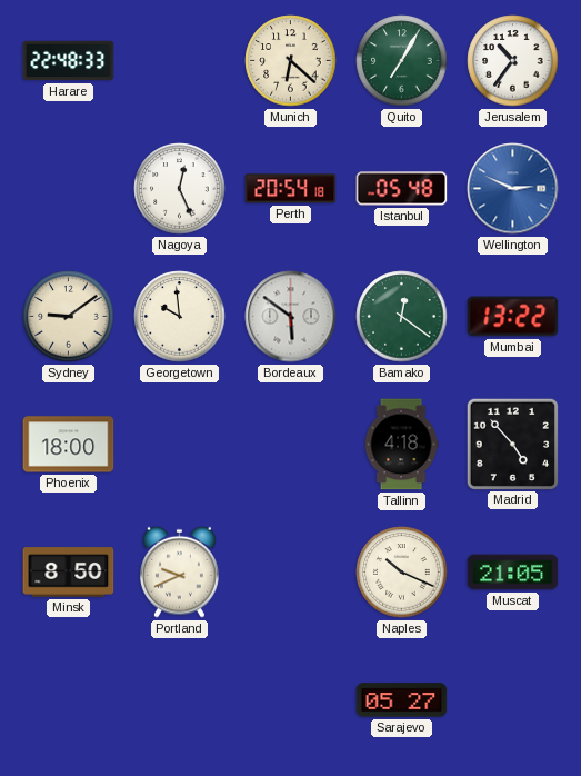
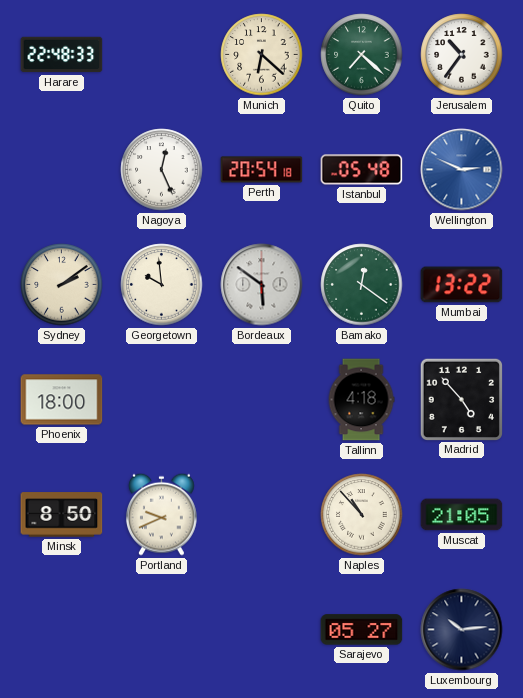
Quito: 7:05 -> 7:22
Sydney: 9:09 -> 2:09
Naples: 10:19 -> 10:53
Luxembourg: none -> 10:14
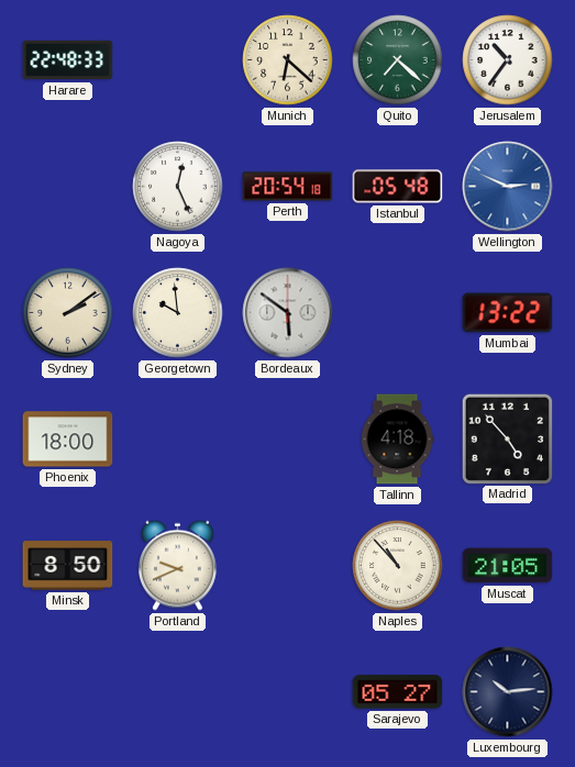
Bamako: 12:21 -> none
